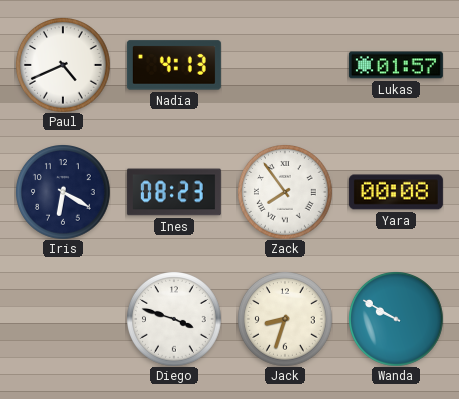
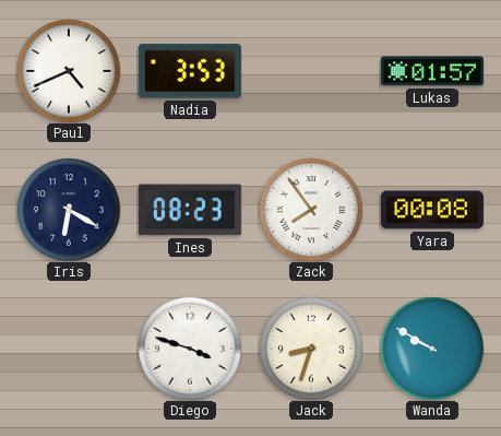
Nadia: 4:13 -> 3:53
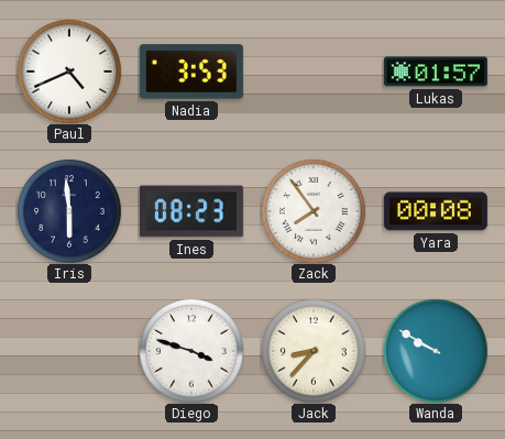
Iris: 6:20 -> 5:59
Jack: 8:33 -> 8:37
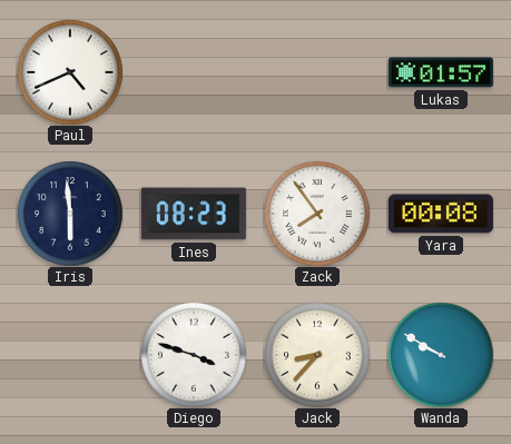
Nadia: 3:53 -> none
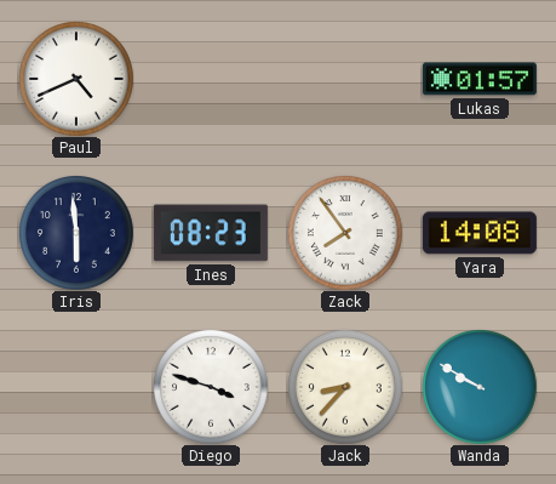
Yara: 00:08 -> 14:08
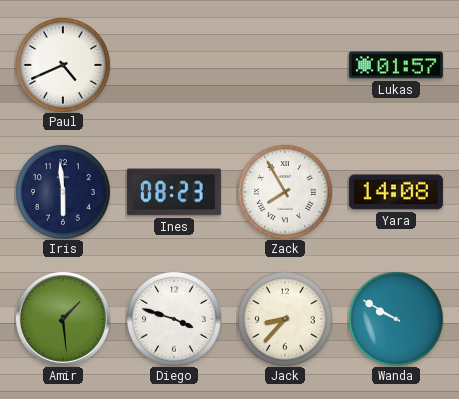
Zack: 7:54 -> 7:55
Amir: none -> 1:29
